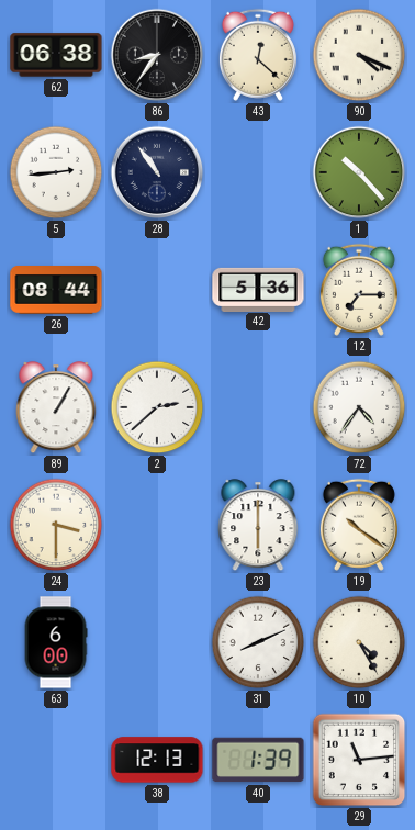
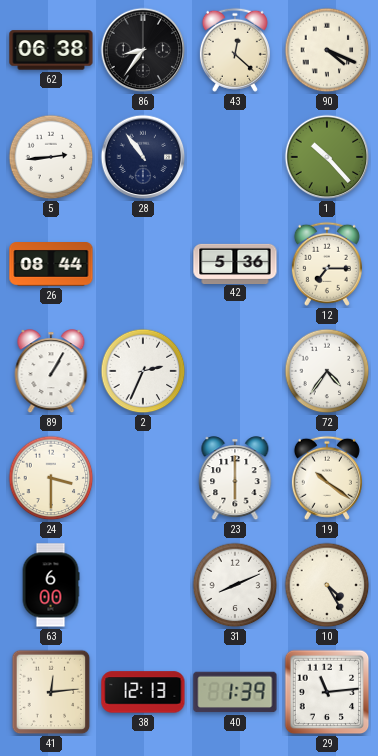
2: 2:38 -> 2:34
41: none -> 12:14
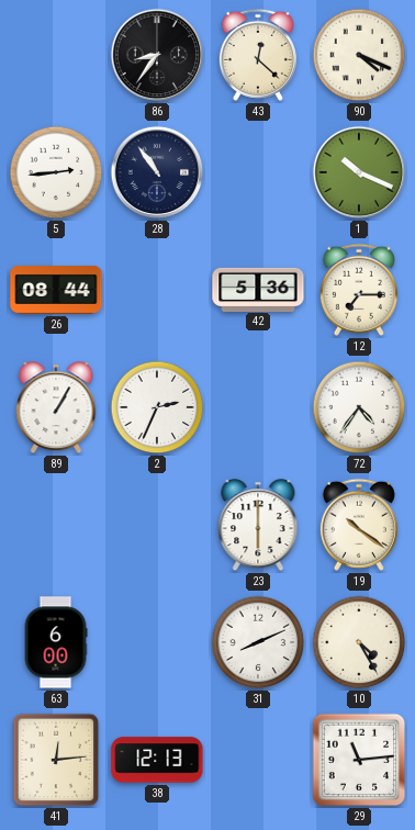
62: 06:38 -> none
1: 10:23 -> 10:19
24: 3:30 -> none
40: 1:39 -> none
